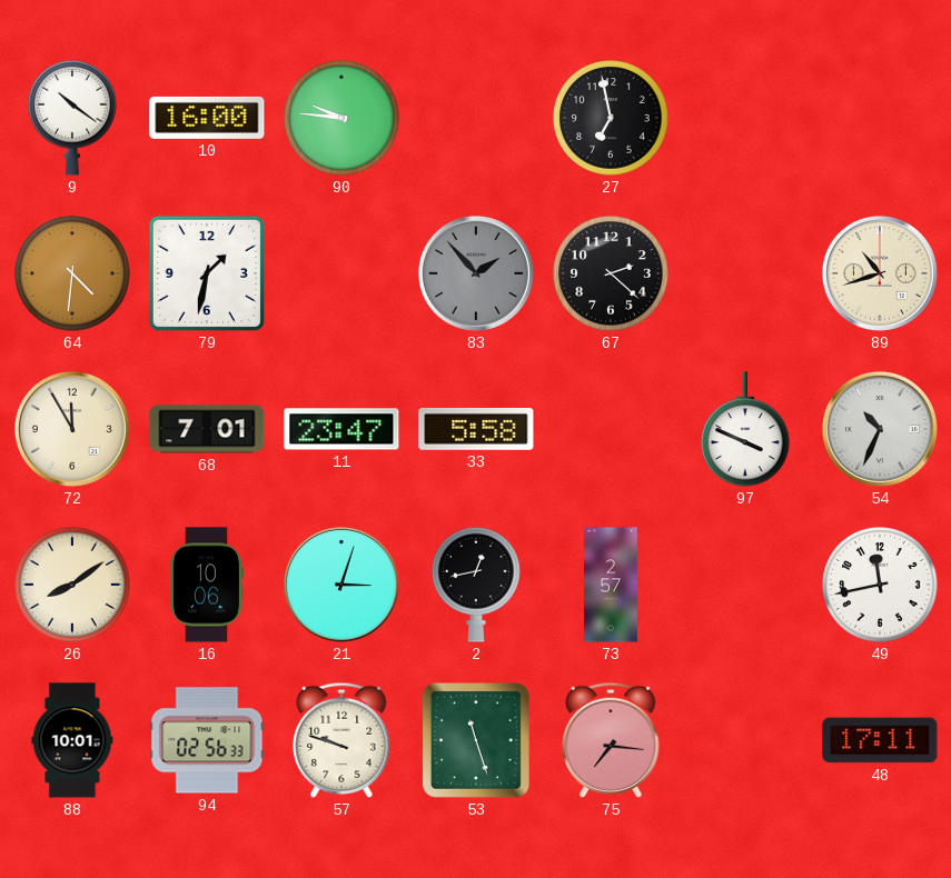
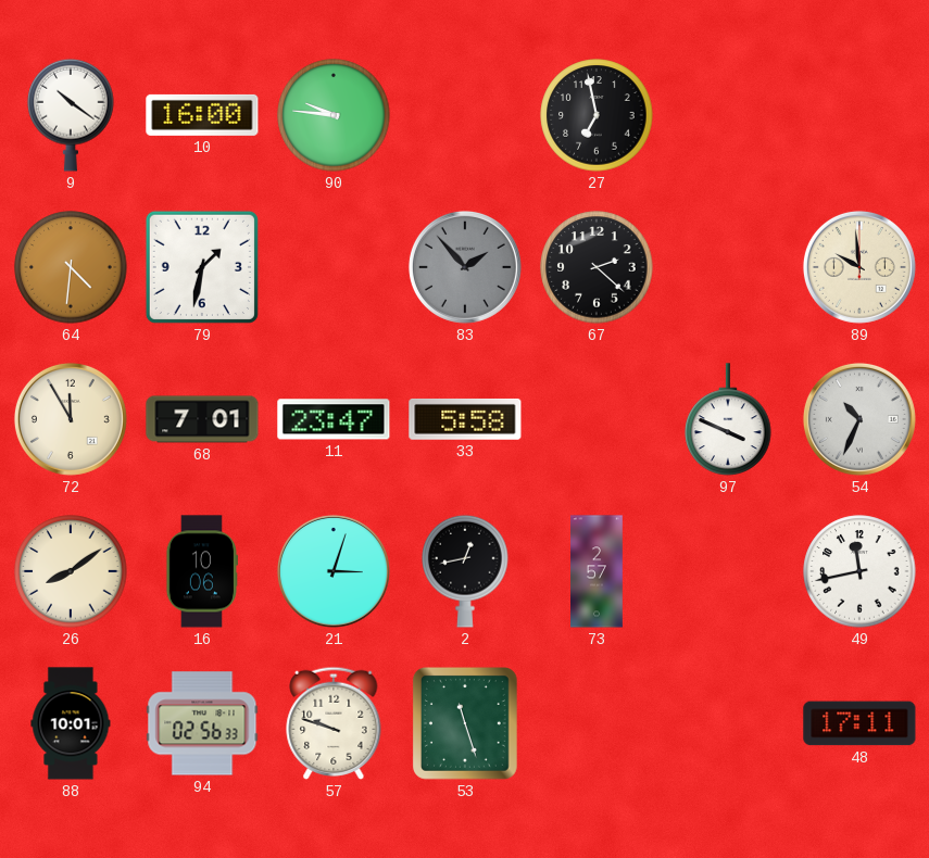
89: 10:42 -> 9:59
75: 7:16 -> none
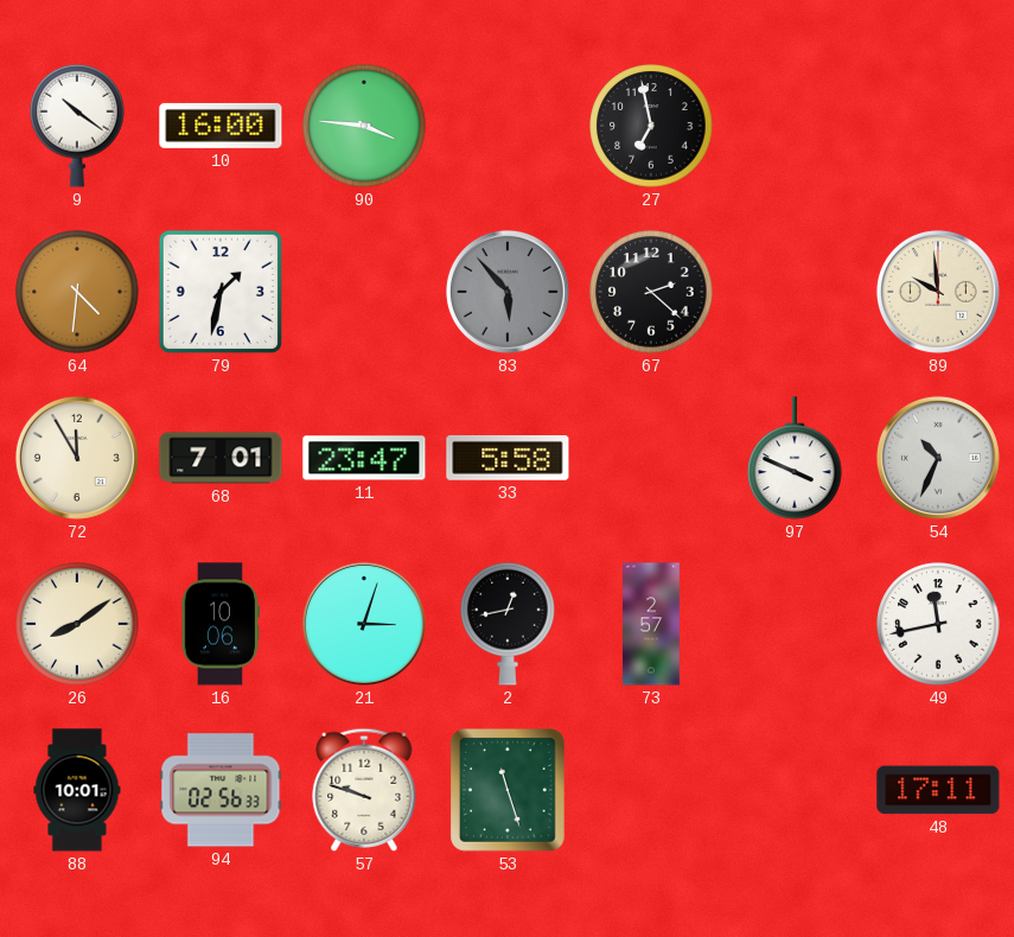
90: 9:46 -> 3:46
83: 1:53 -> 5:53
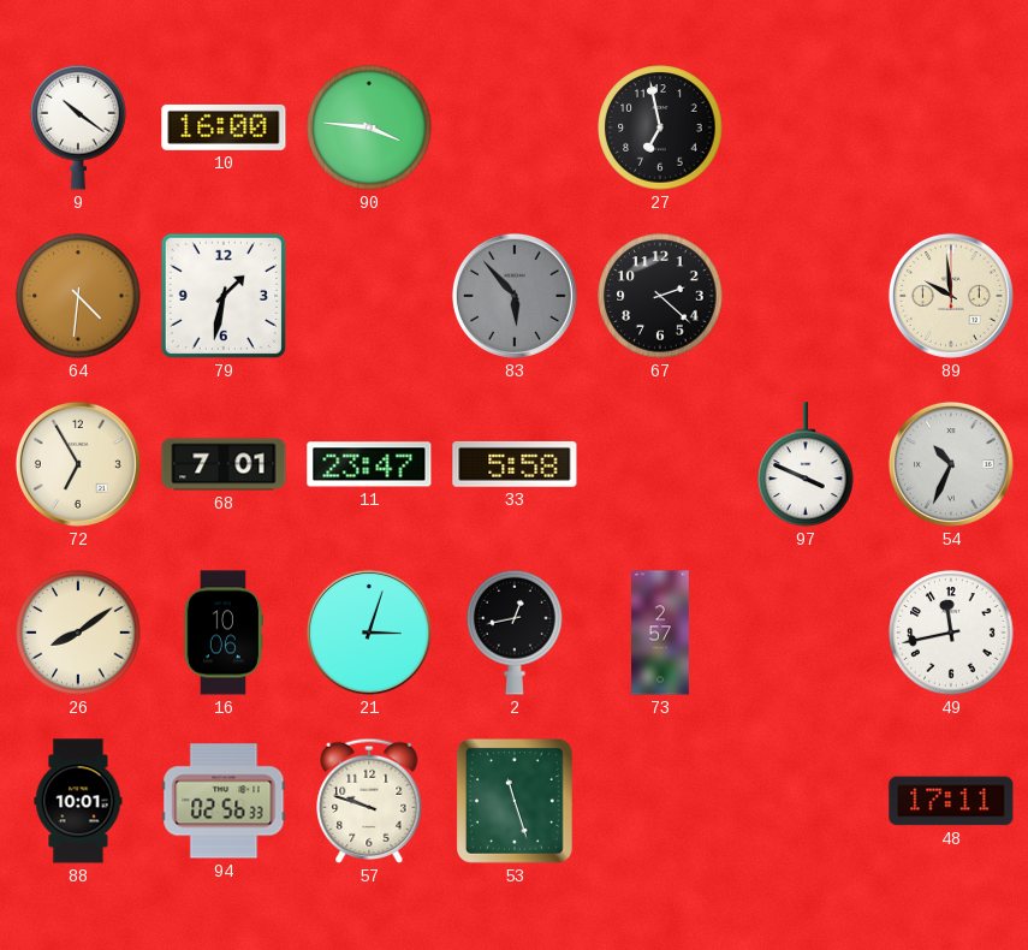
72: 11:55 -> 6:55
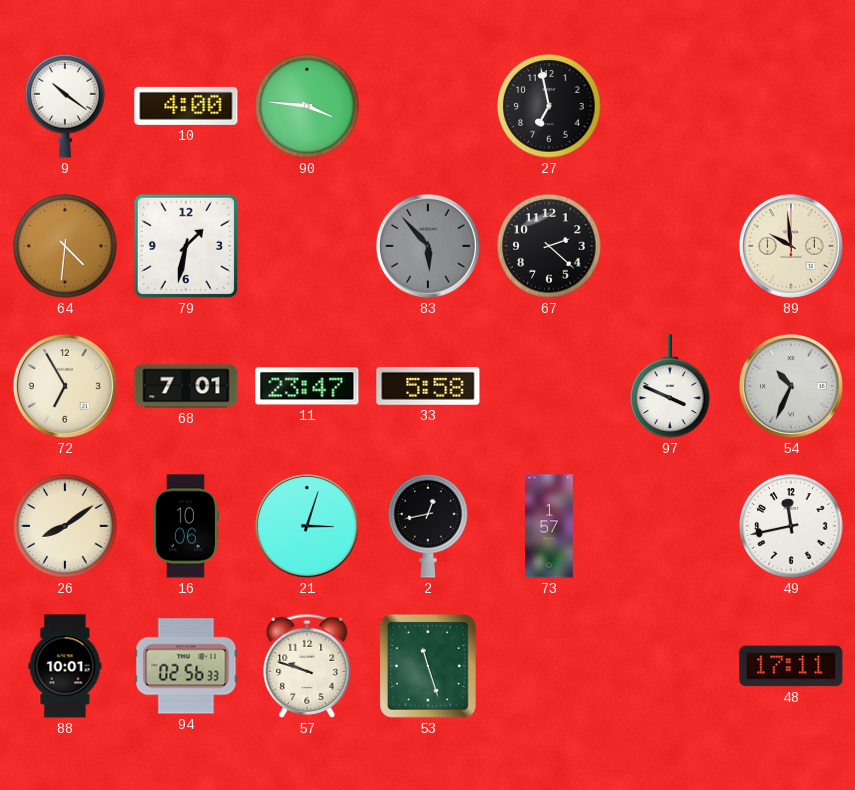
10: 16:00 -> 4:00
73: 2:57 -> 1:57
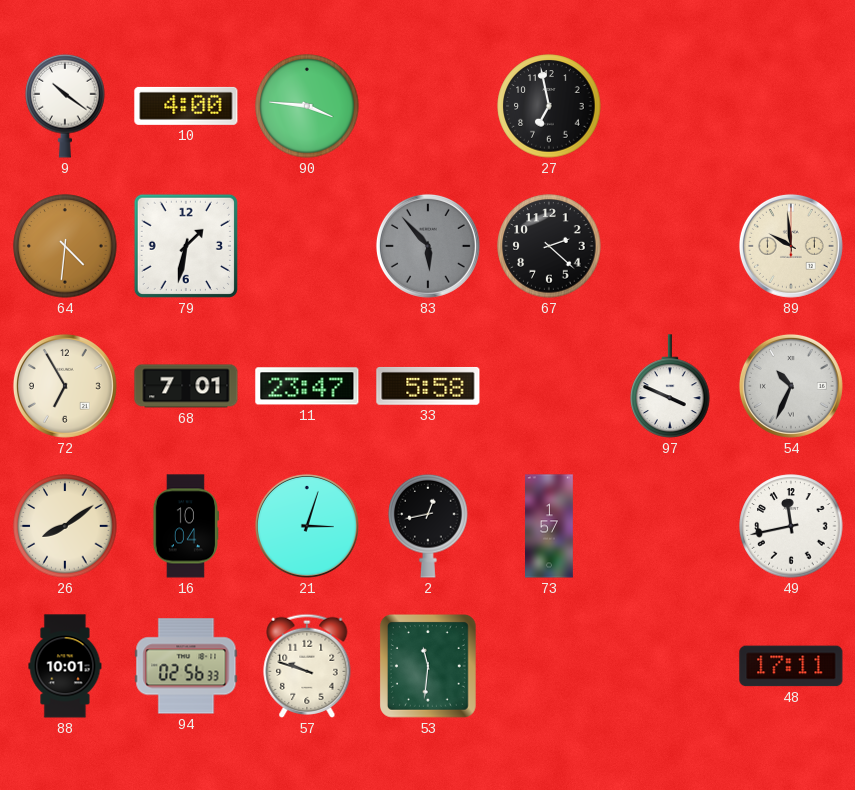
16: 10:06 -> 10:04
53: 11:27 -> 11:31
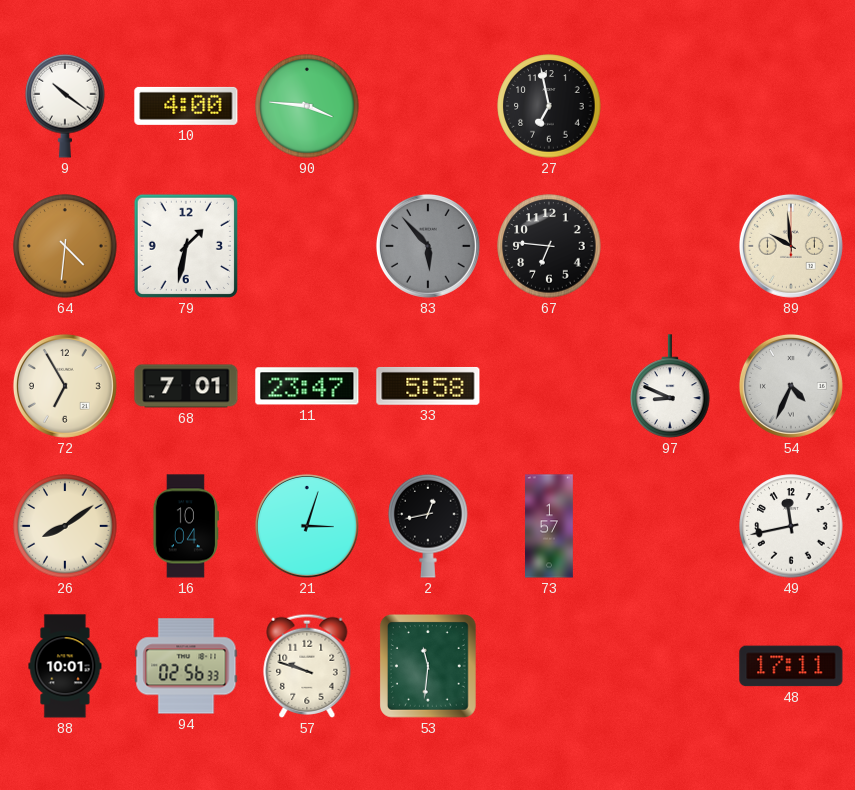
67: 2:22 -> 6:46
97: 3:49 -> 8:49
54: 10:34 -> 4:34
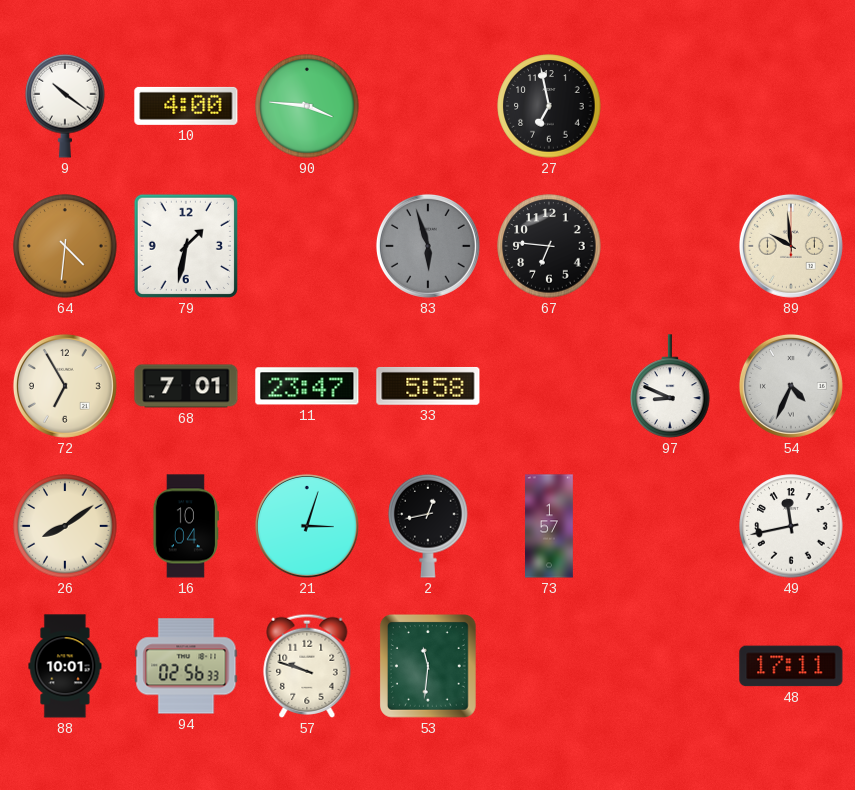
83: 5:53 -> 5:57
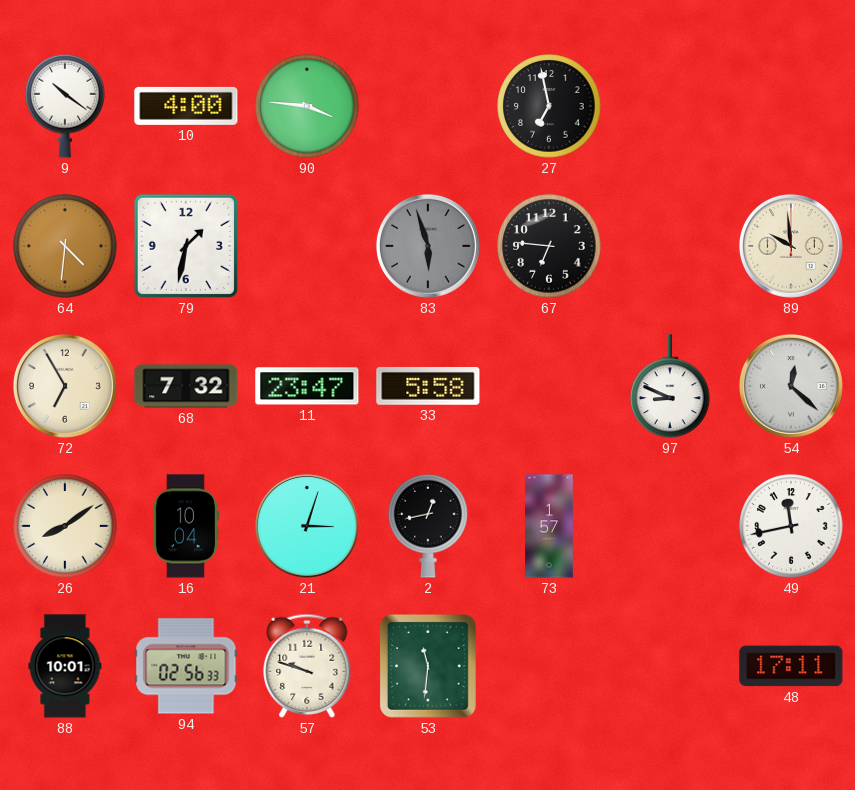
68: 7:01 -> 7:32
54: 4:34 -> 12:22
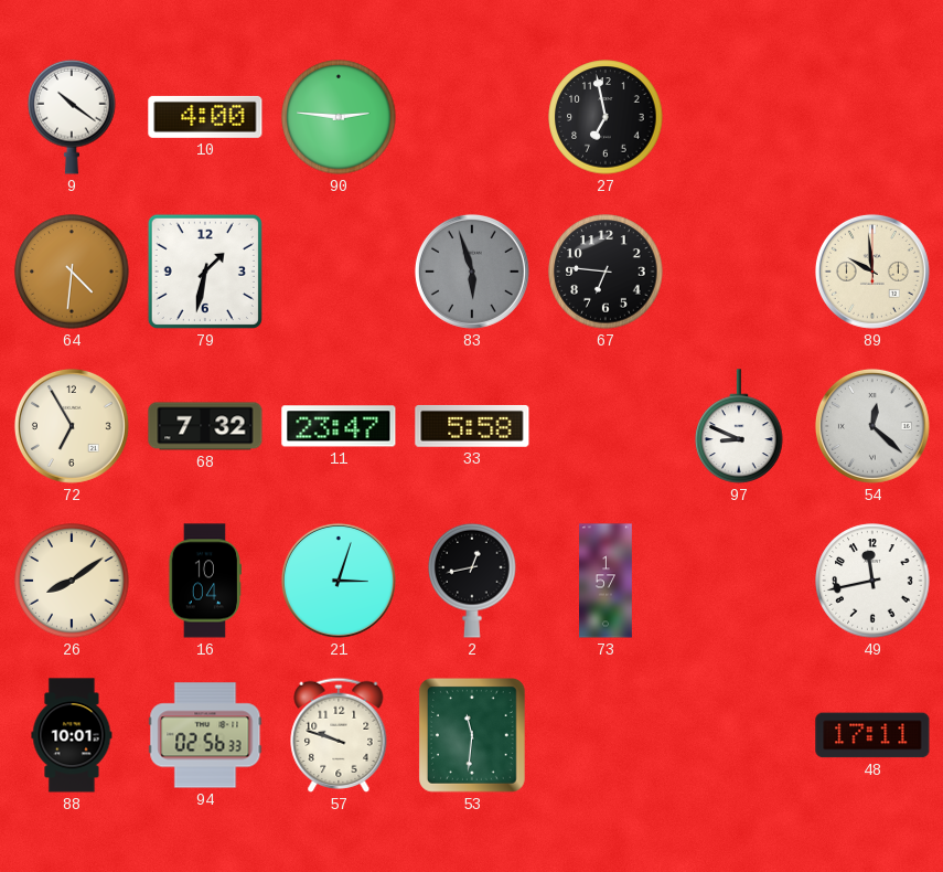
90: 3:46 -> 2:46
